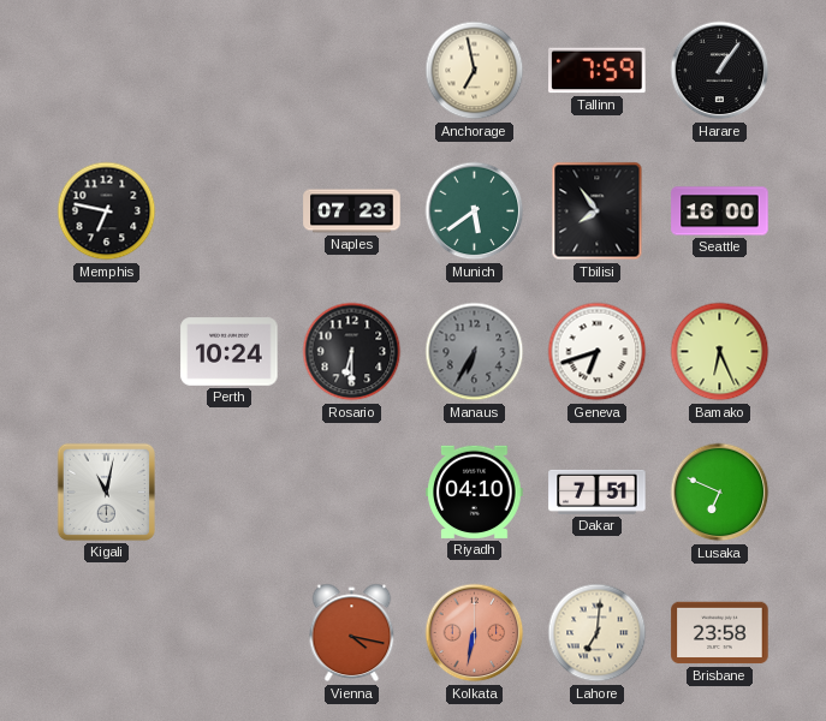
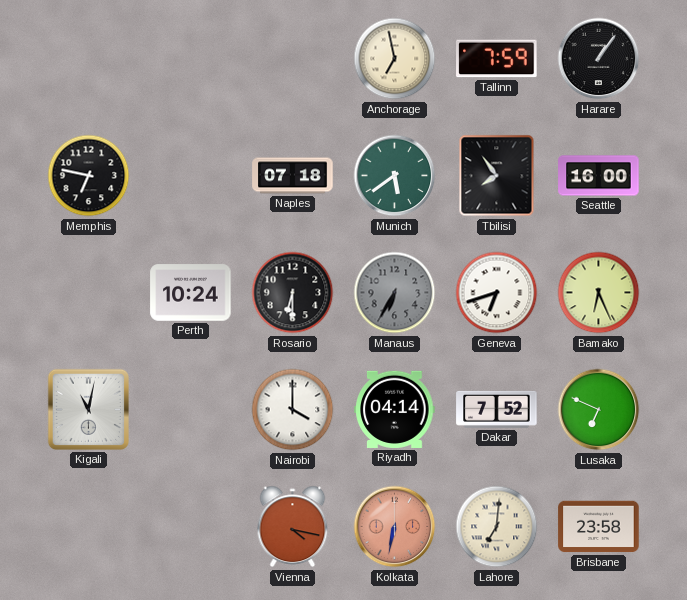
Naples: 07:23 -> 07:18
Nairobi: none -> 4:00
Riyadh: 04:10 -> 04:14
Dakar: 7:51 -> 7:52
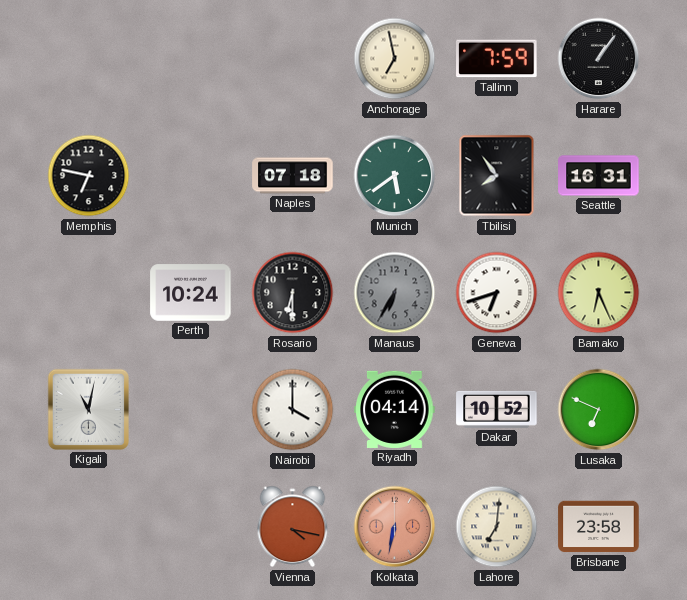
Seattle: 16:00 -> 16:31
Dakar: 7:52 -> 10:52
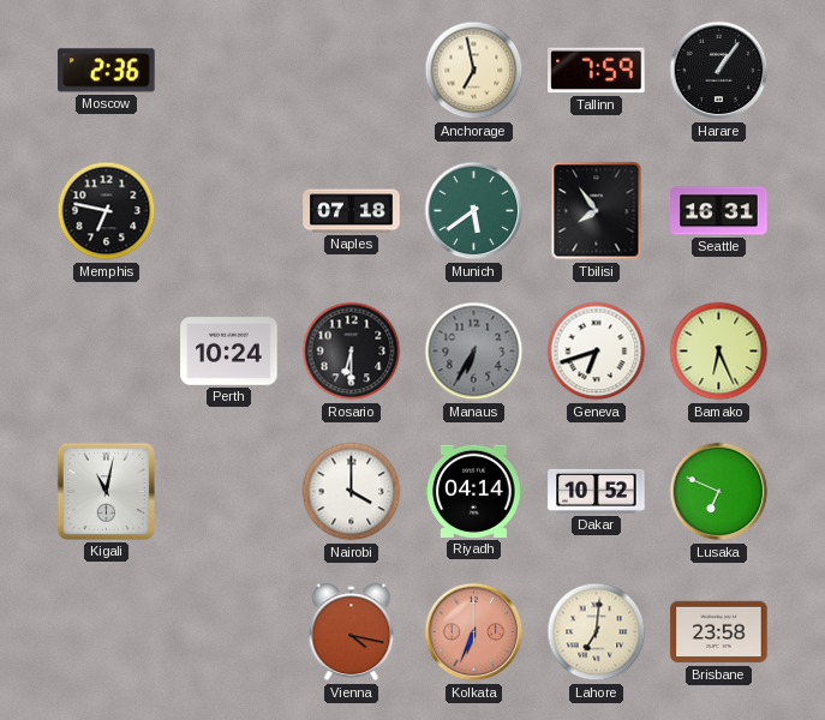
Moscow: none -> 2:36
Kolkata: 6:32 -> 6:34
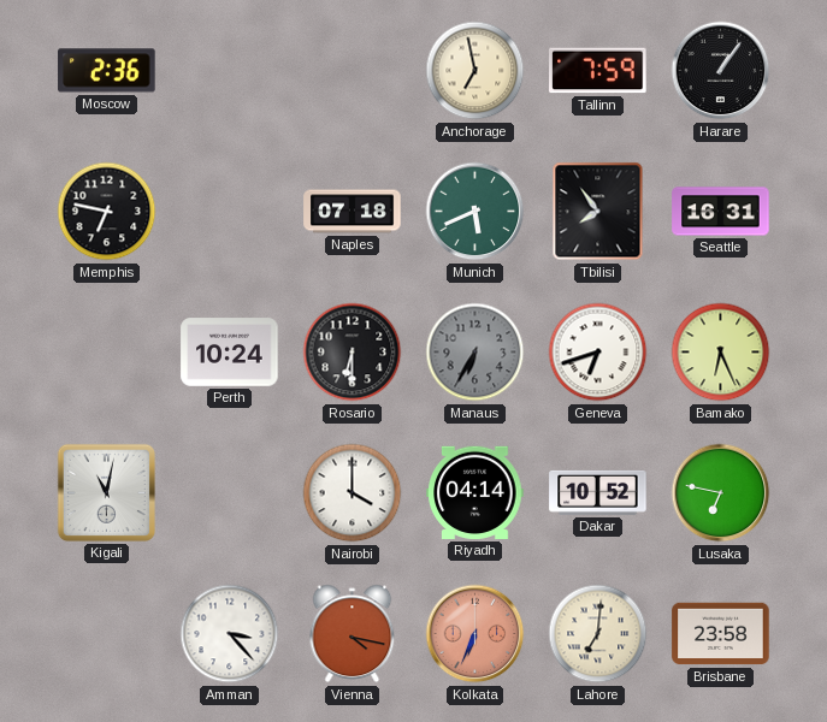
Munich: 5:39 -> 5:41
Lusaka: 6:49 -> 6:47
Amman: none -> 3:23
